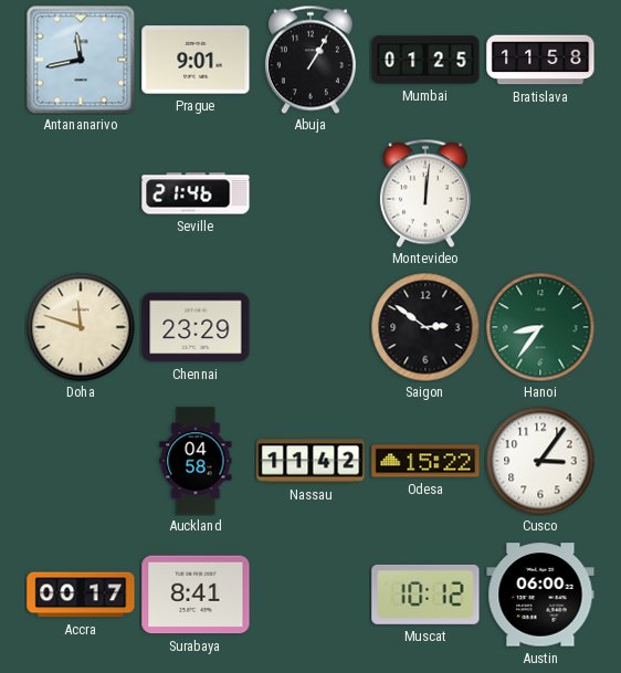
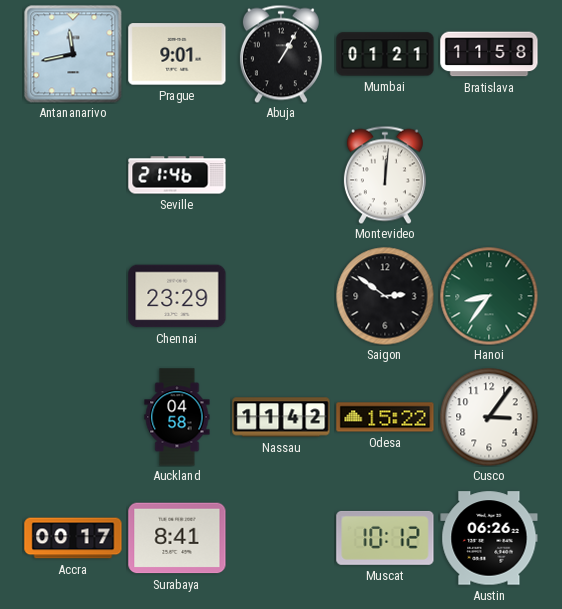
Mumbai: 01:25 -> 01:21
Doha: 11:48 -> none
Austin: 06:00 -> 06:26
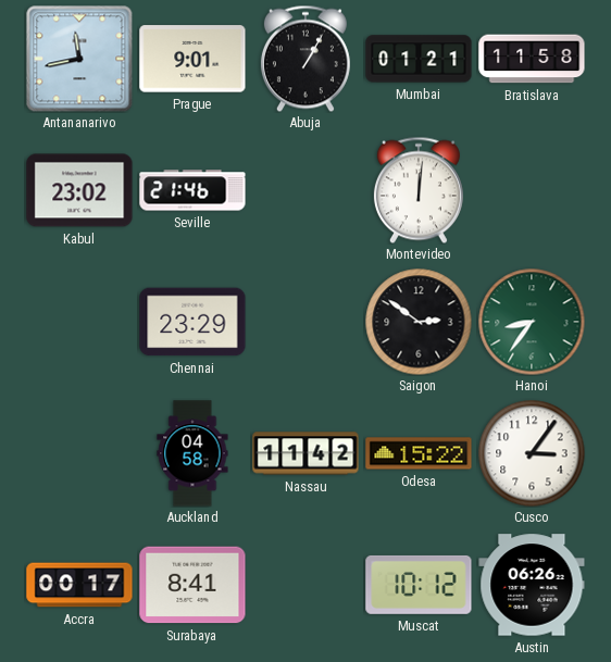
Kabul: none -> 23:02
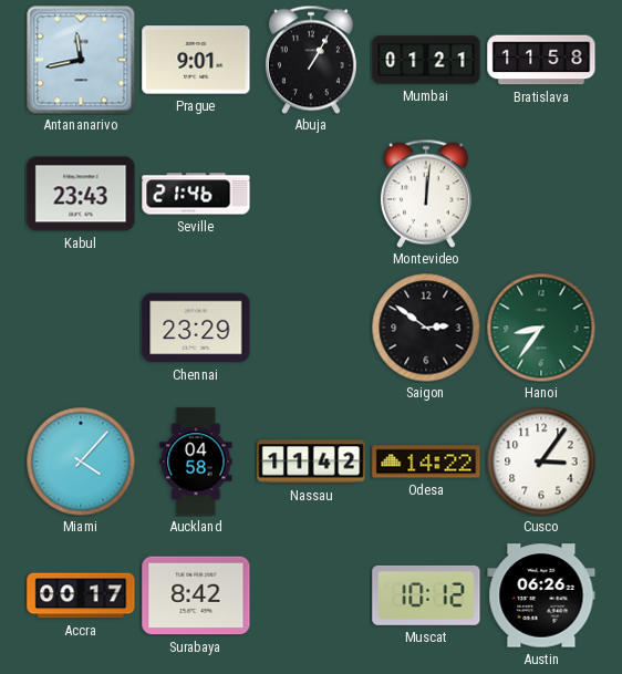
Kabul: 23:02 -> 23:43
Miami: none -> 4:07
Odesa: 15:22 -> 14:22
Surabaya: 8:41 -> 8:42
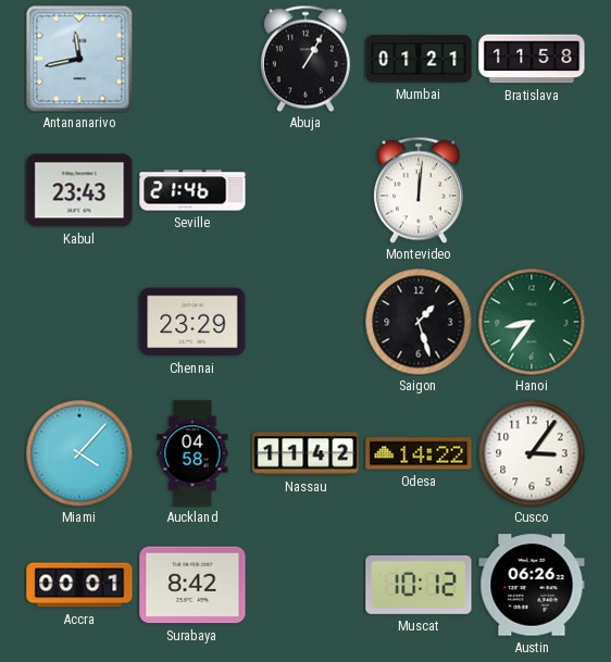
Prague: 9:01 -> none
Saigon: 2:51 -> 1:27
Accra: 00:17 -> 00:01
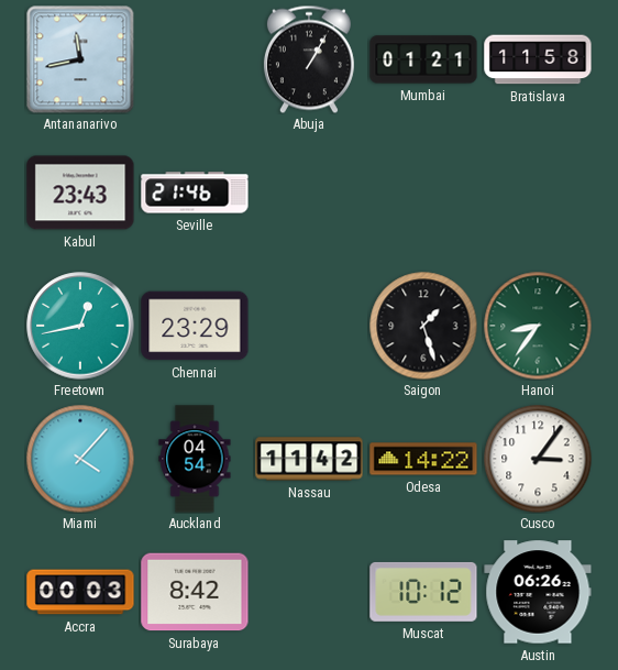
Montevideo: 12:01 -> none
Freetown: none -> 12:43
Auckland: 04:58 -> 04:54
Accra: 00:01 -> 00:03
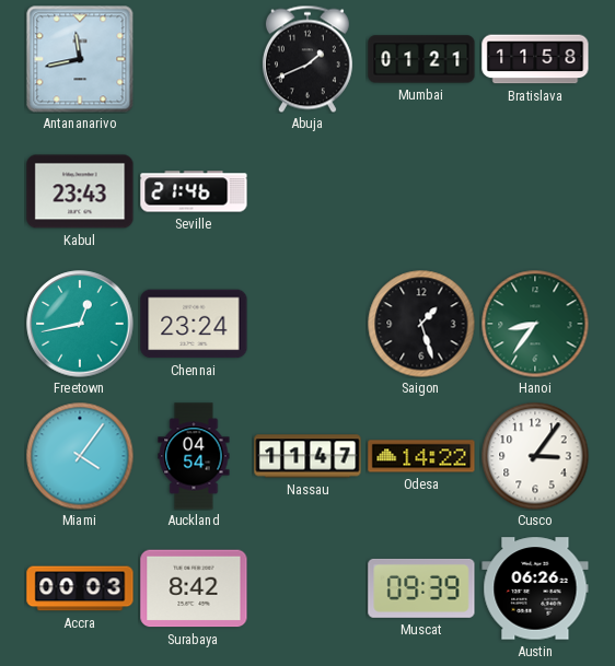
Abuja: 1:05 -> 1:41
Chennai: 23:29 -> 23:24
Miami: 4:07 -> 4:06
Nassau: 11:42 -> 11:47
Muscat: 10:12 -> 09:39
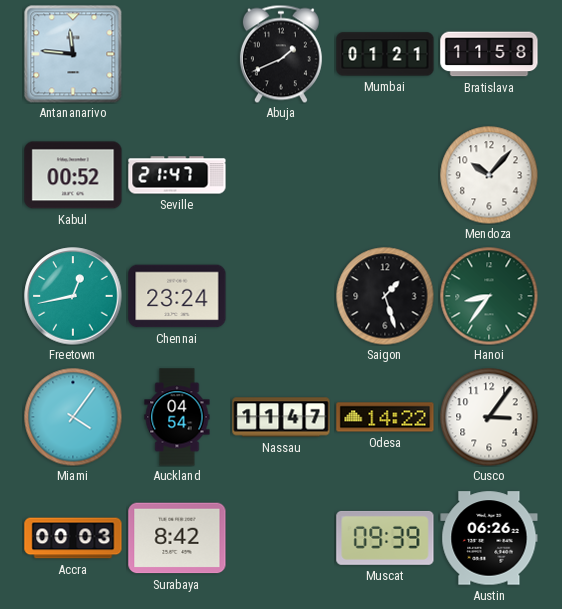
Antananarivo: 11:43 -> 11:46
Kabul: 23:43 -> 00:52
Seville: 21:46 -> 21:47
Mendoza: none -> 10:07
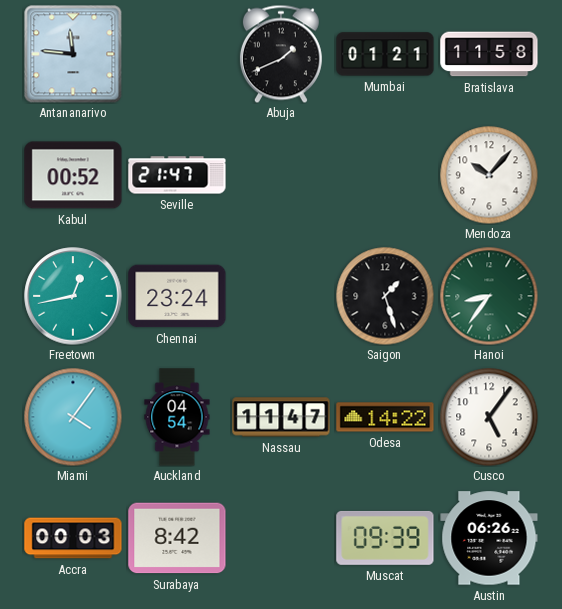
Cusco: 3:06 -> 5:06
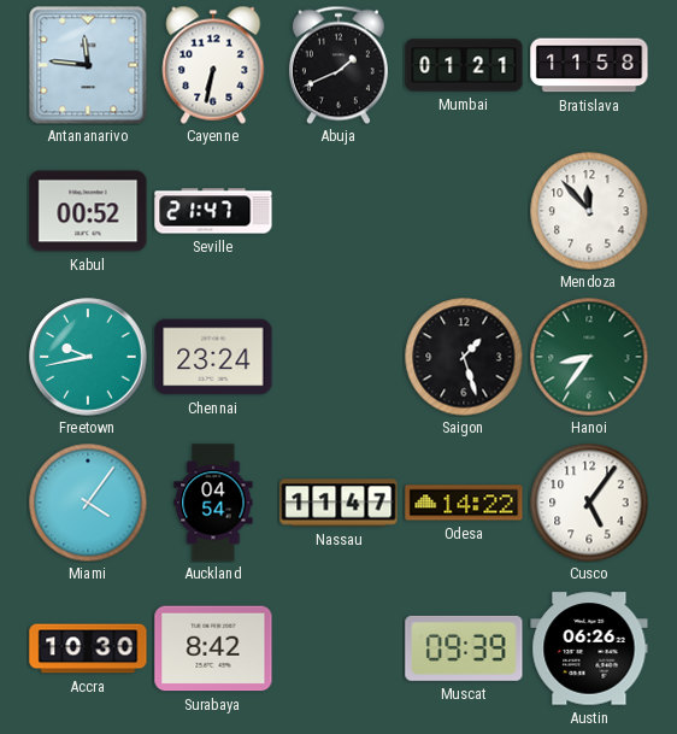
Cayenne: none -> 6:32
Mendoza: 10:07 -> 11:53
Freetown: 12:43 -> 9:43
Accra: 00:03 -> 10:30
